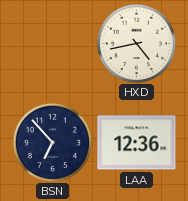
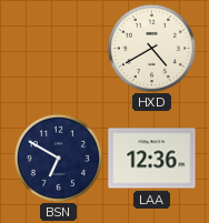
HXD: 4:43 -> 4:40
BSN: 6:53 -> 6:50
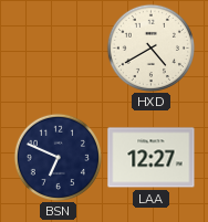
BSN: 6:50 -> 6:49
LAA: 12:36 -> 12:27
